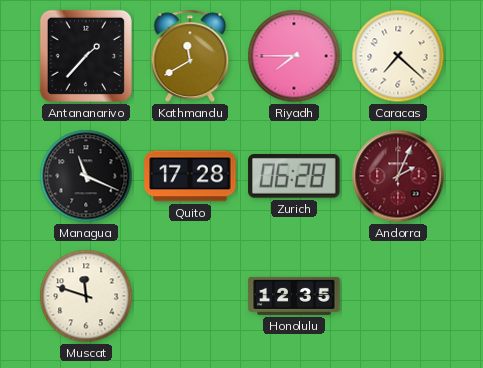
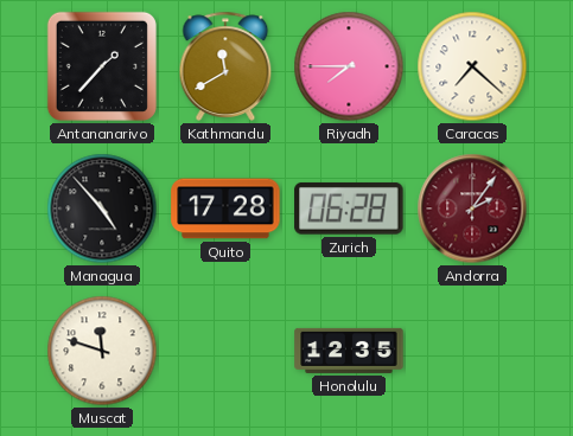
Managua: 11:19 -> 4:53
Andorra: 2:04 -> 2:06
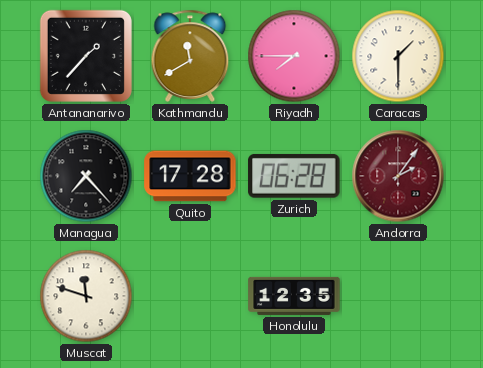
Caracas: 7:22 -> 1:30
Managua: 4:53 -> 7:23
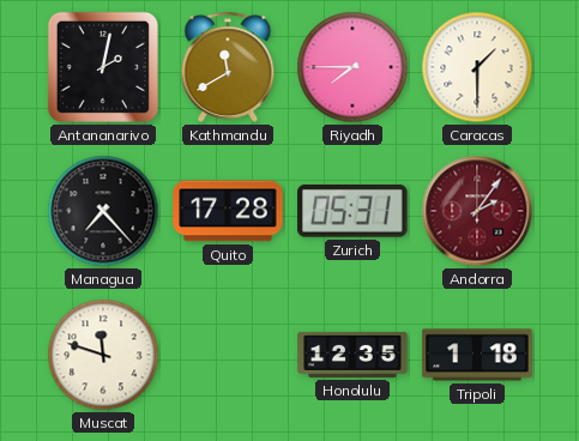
Antananarivo: 1:37 -> 2:02
Zurich: 06:28 -> 05:31
Tripoli: none -> 1:18
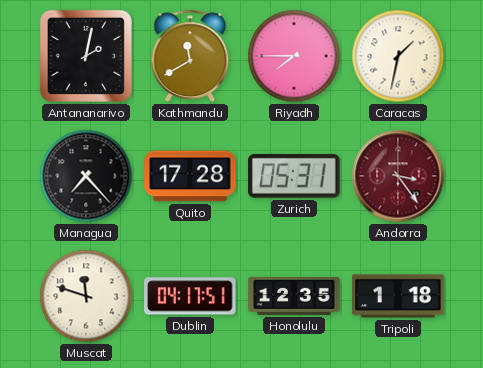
Caracas: 1:30 -> 1:32
Andorra: 2:06 -> 3:24
Dublin: none -> 04:17
